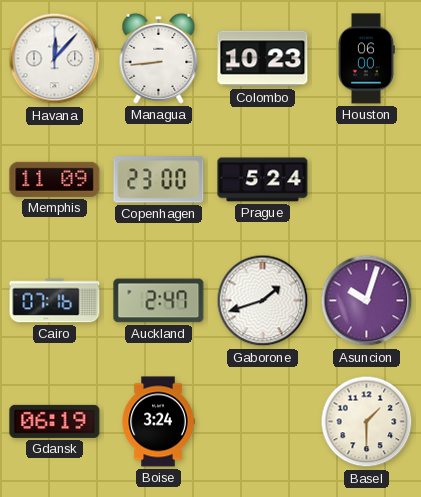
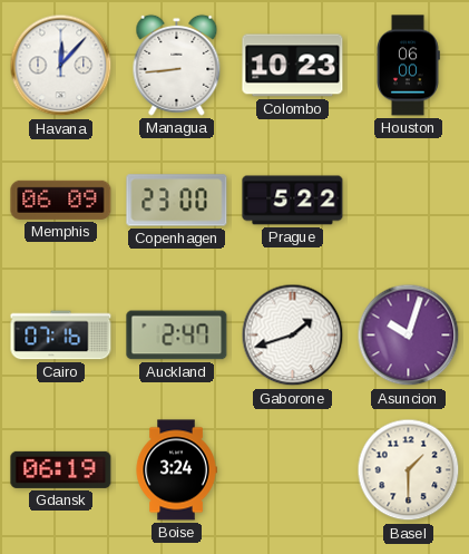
Memphis: 11:09 -> 06:09
Prague: 5:24 -> 5:22
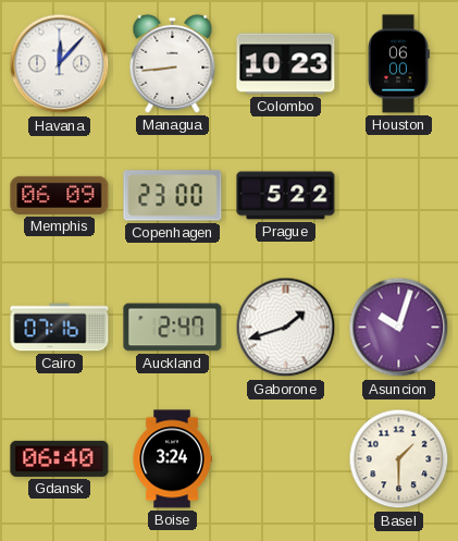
Gdansk: 06:19 -> 06:40
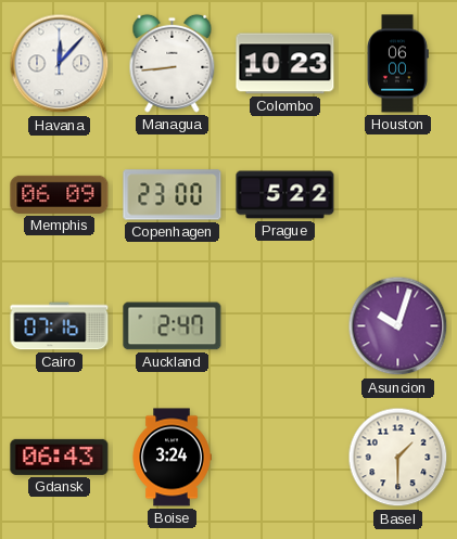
Gaborone: 1:42 -> none
Gdansk: 06:40 -> 06:43
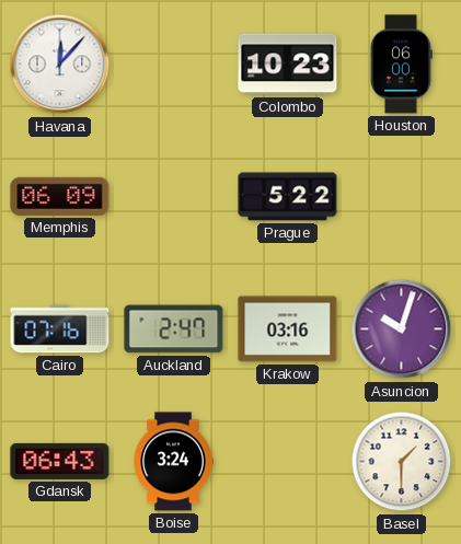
Managua: 8:44 -> none
Copenhagen: 23:00 -> none
Krakow: none -> 03:16
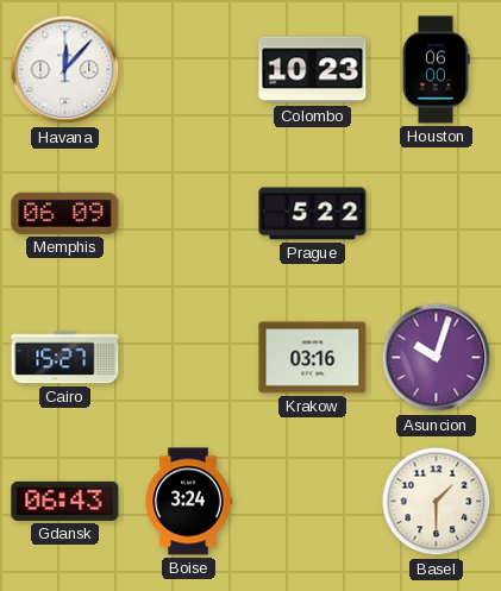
Cairo: 07:16 -> 15:27
Auckland: 2:47 -> none
